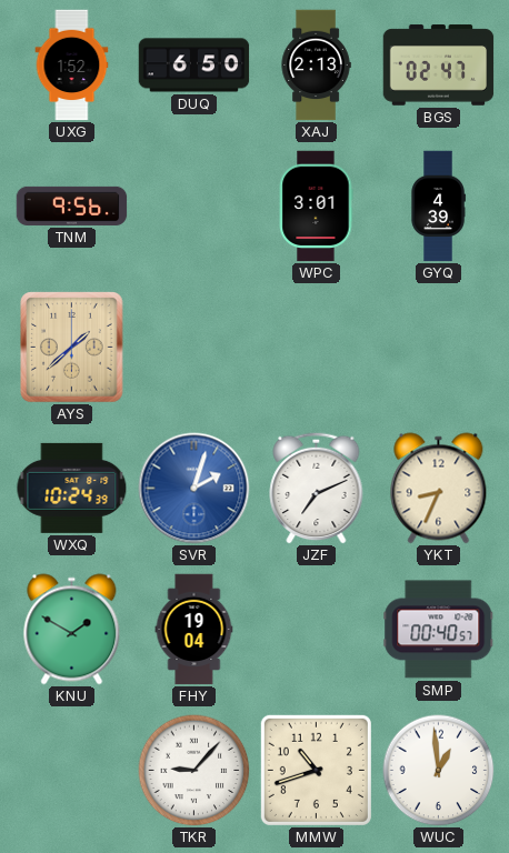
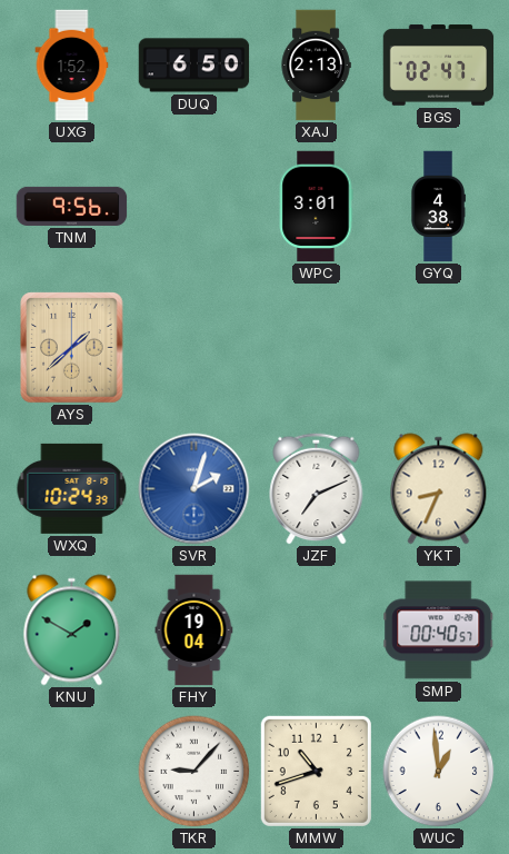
GYQ: 4:39 -> 4:38
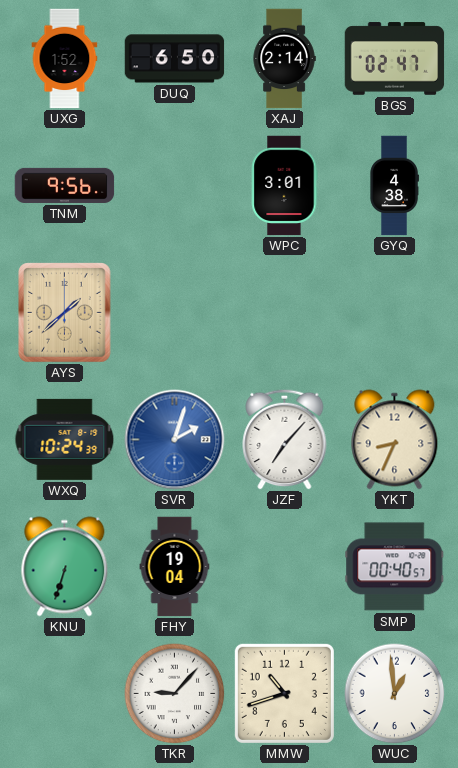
XAJ: 2:13 -> 2:14
JZF: 7:11 -> 7:07
KNU: 1:50 -> 6:33
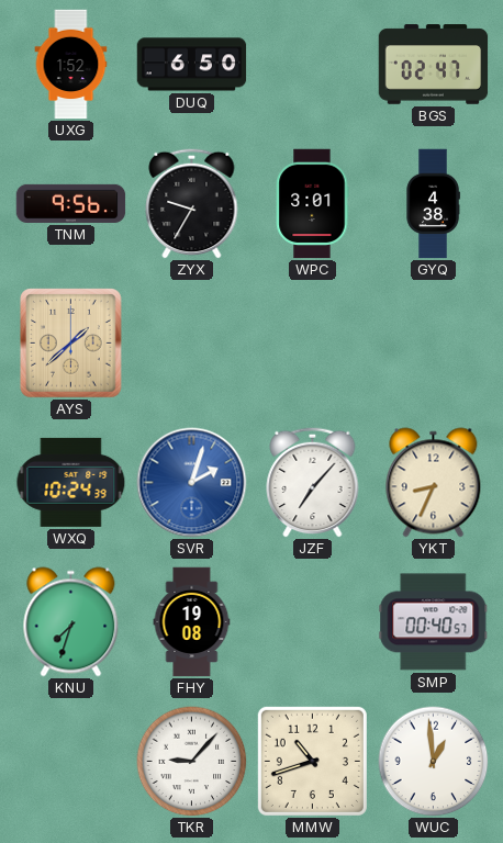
XAJ: 2:14 -> none
ZYX: none -> 9:35
KNU: 6:33 -> 7:33
FHY: 19:04 -> 19:08
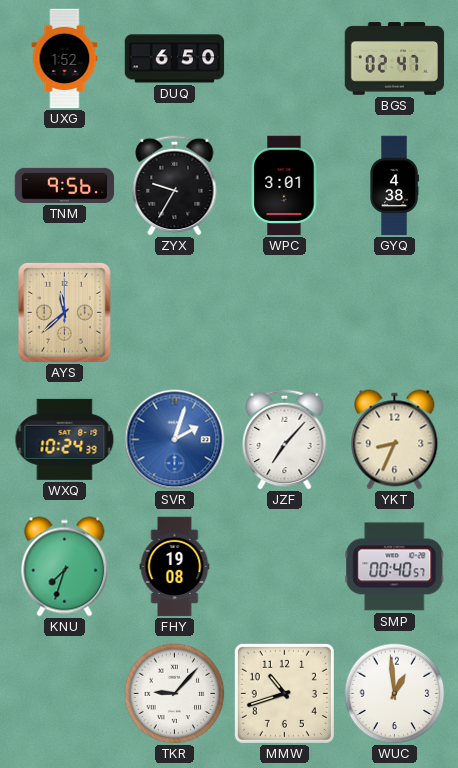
AYS: 1:38 -> 11:38
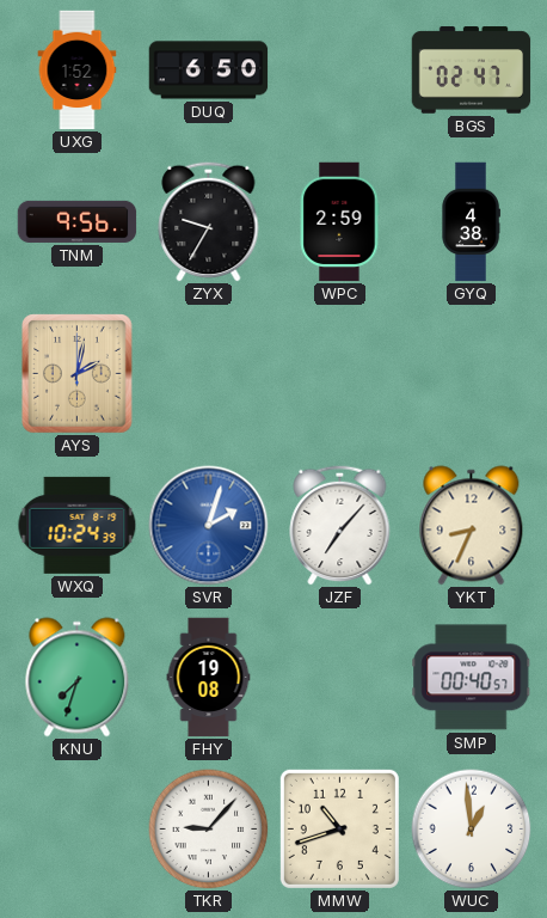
WPC: 3:01 -> 2:59
AYS: 11:38 -> 2:02
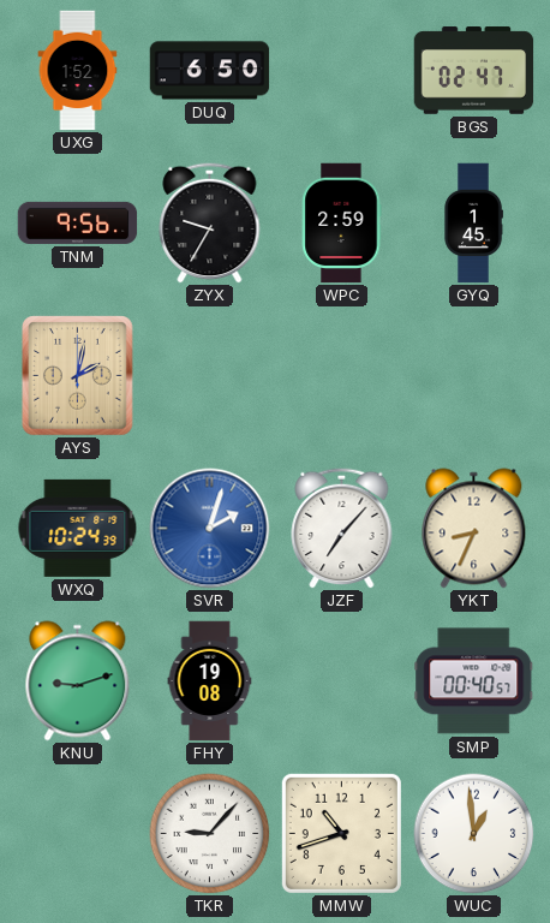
GYQ: 4:38 -> 1:45
KNU: 7:33 -> 9:12
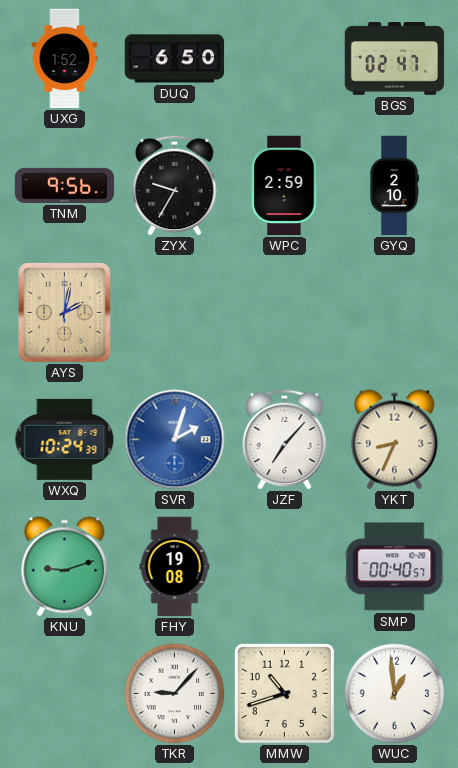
GYQ: 1:45 -> 2:10
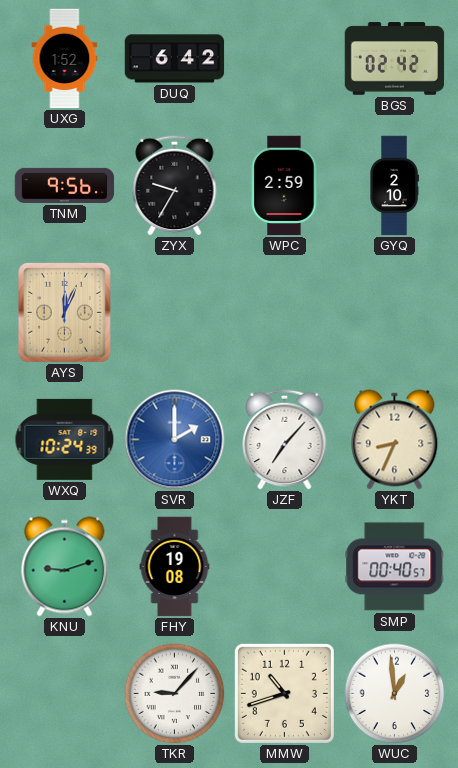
DUQ: 6:50 -> 6:42
BGS: 02:47 -> 02:42
AYS: 2:02 -> 12:04
SVR: 2:03 -> 2:00
